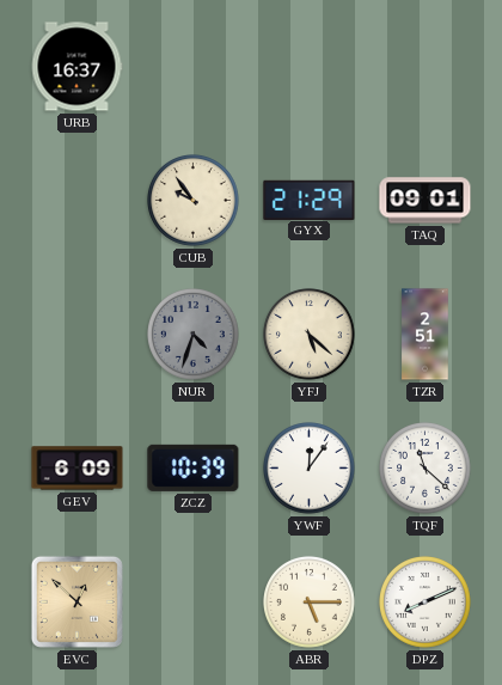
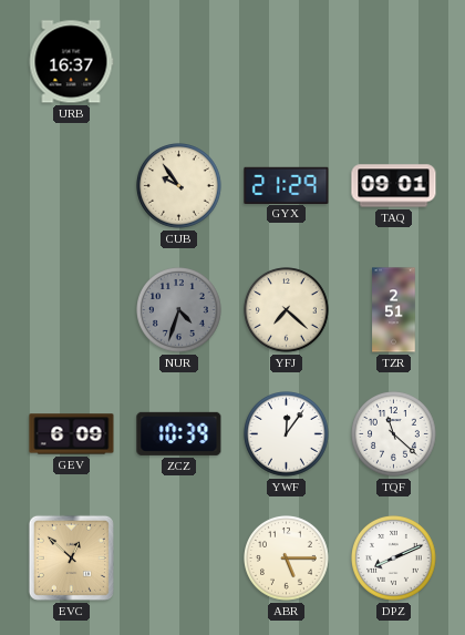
YFJ: 5:22 -> 7:22
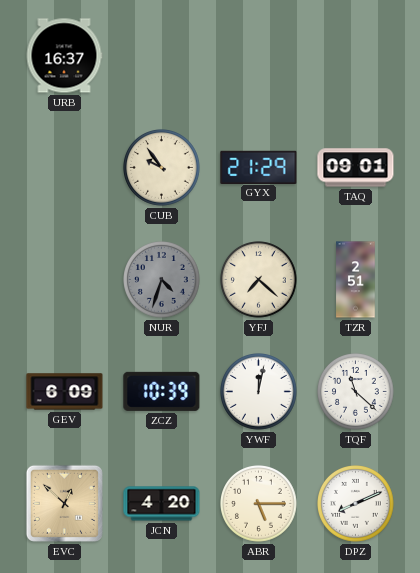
YWF: 12:06 -> 12:02
JCN: none -> 4:20
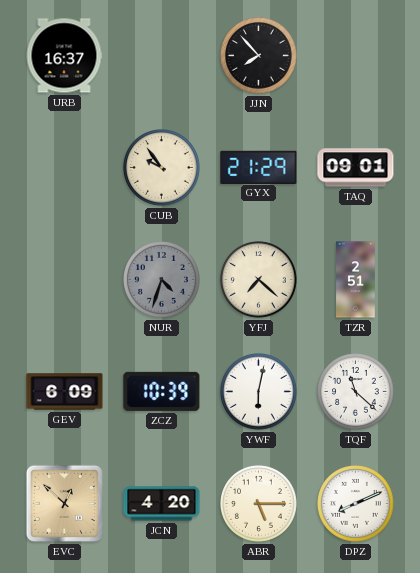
JJN: none -> 7:53
YWF: 12:02 -> 6:02
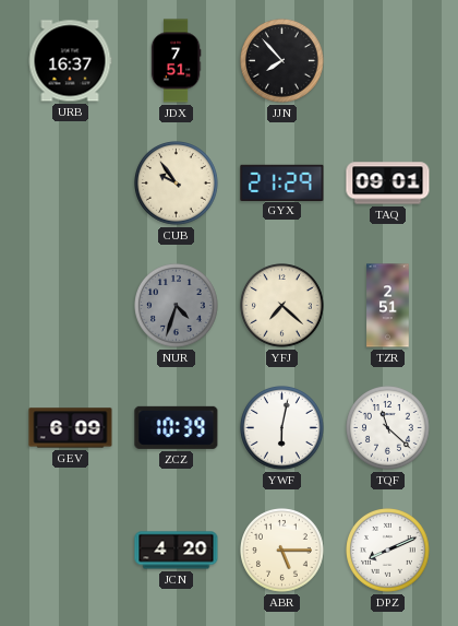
JDX: none -> 7:51
EVC: 12:52 -> none
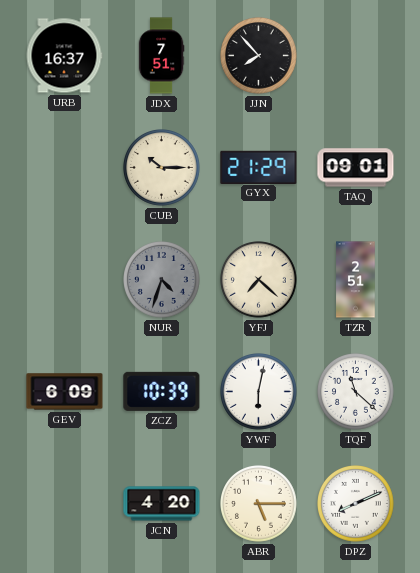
CUB: 9:54 -> 10:15
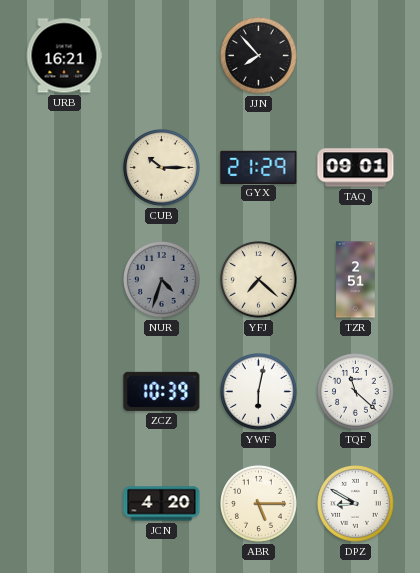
URB: 16:37 -> 16:21
JDX: 7:51 -> none
GEV: 6:09 -> none
DPZ: 8:11 -> 8:50
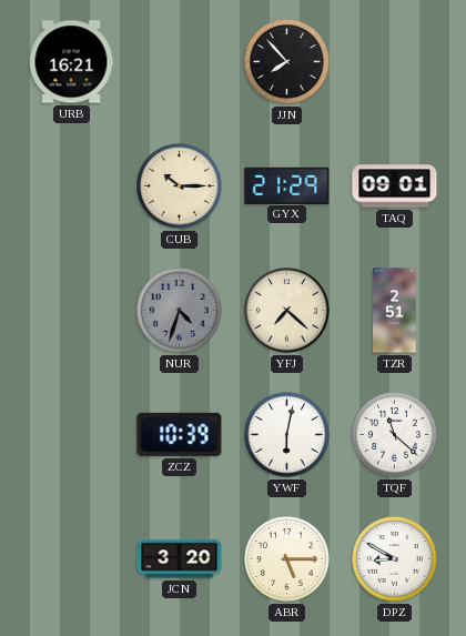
JCN: 4:20 -> 3:20
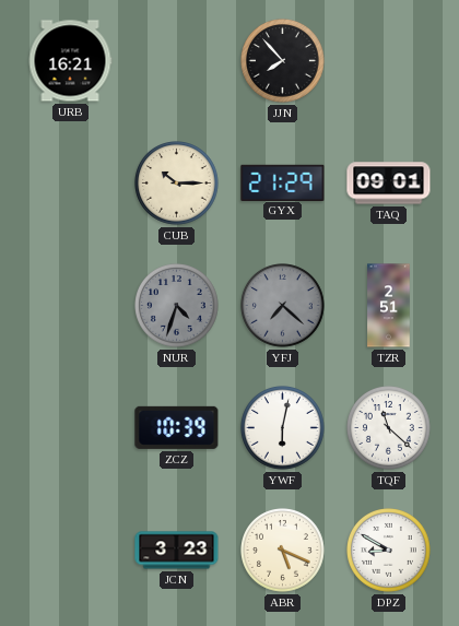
YFJ dial: cream -> grey
JCN: 3:20 -> 3:23
ABR: 5:15 -> 5:19
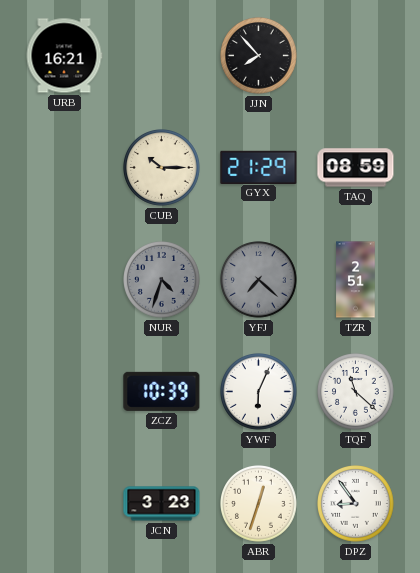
TAQ: 09:01 -> 08:59
YWF: 6:02 -> 6:04
ABR: 5:19 -> 12:33
DPZ: 8:50 -> 8:54
